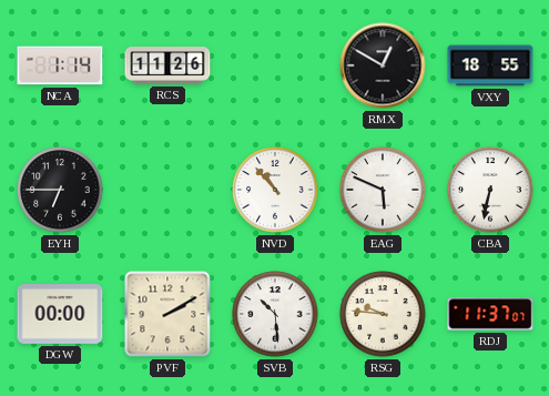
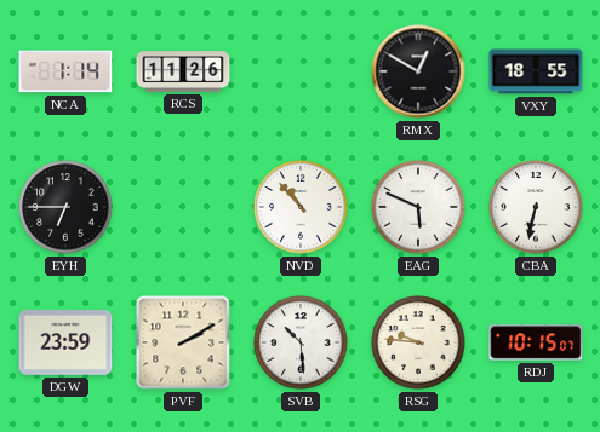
DGW: 00:00 -> 23:59
RDJ: 11:37 -> 10:15
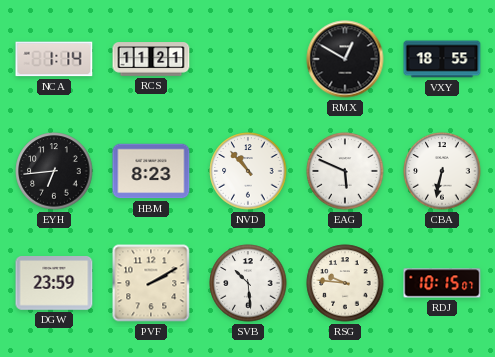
RCS: 11:26 -> 11:21
EYH: 6:45 -> 6:44
HBM: none -> 8:23
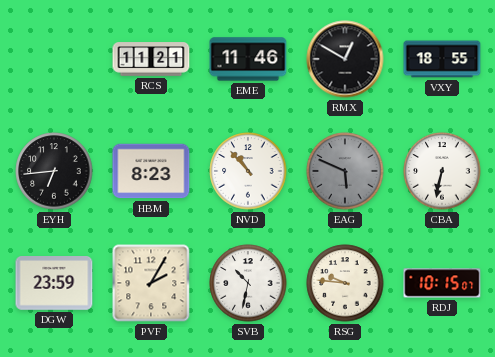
NCA: 1:14 -> none
EME: none -> 11:46
EAG dial: white -> grey
PVF: 2:10 -> 2:05
SVB: 10:29 -> 10:32
